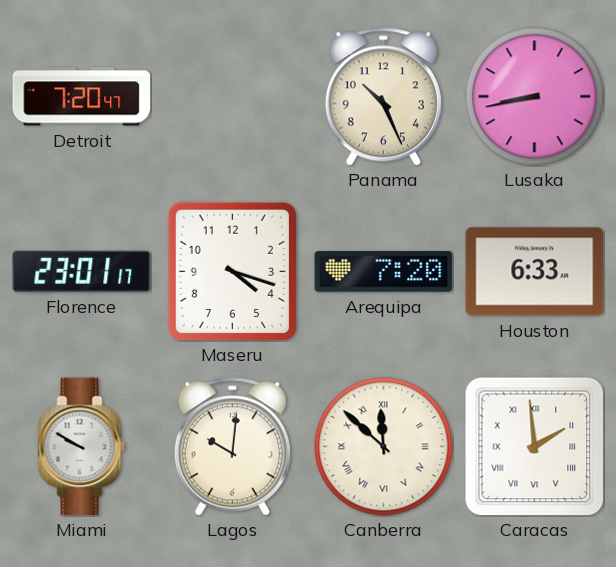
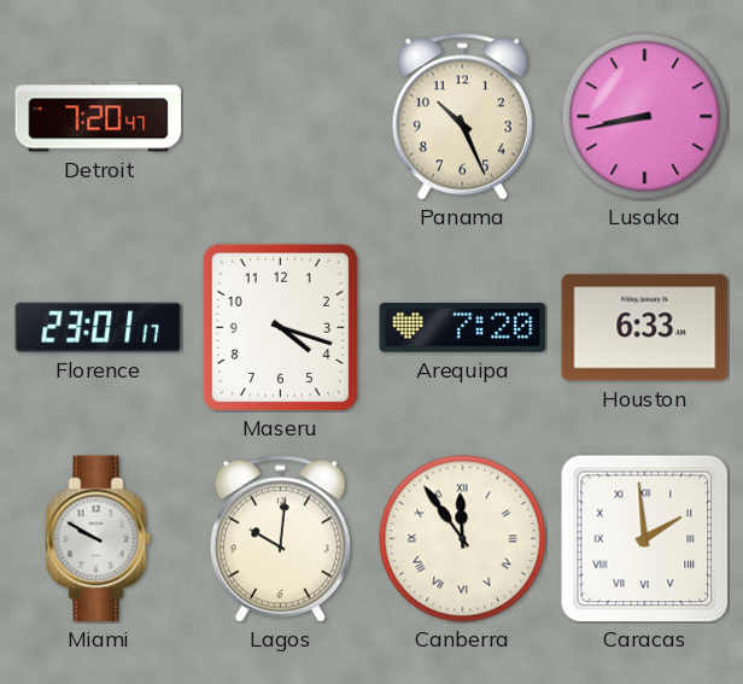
Canberra: 11:52 -> 11:54
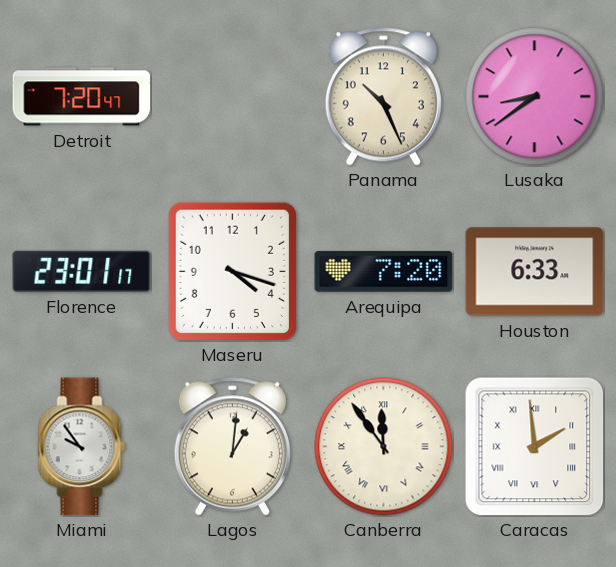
Lusaka: 8:43 -> 8:39
Miami: 9:50 -> 9:54
Lagos: 10:01 -> 1:01
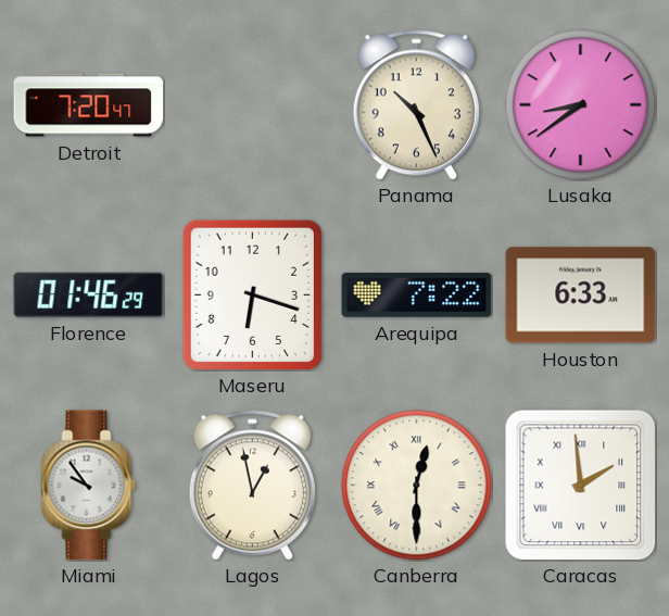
Florence: 23:01 -> 01:46
Maseru: 4:18 -> 6:18
Arequipa: 7:20 -> 7:22
Lagos: 1:01 -> 12:58
Canberra: 11:54 -> 12:30
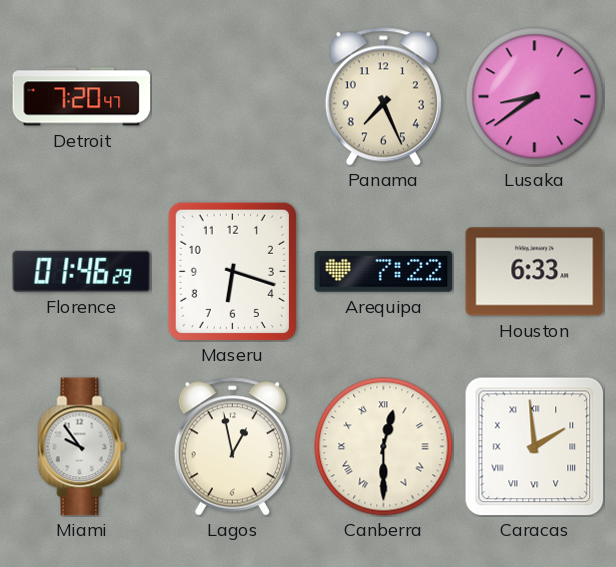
Panama: 10:26 -> 7:26
